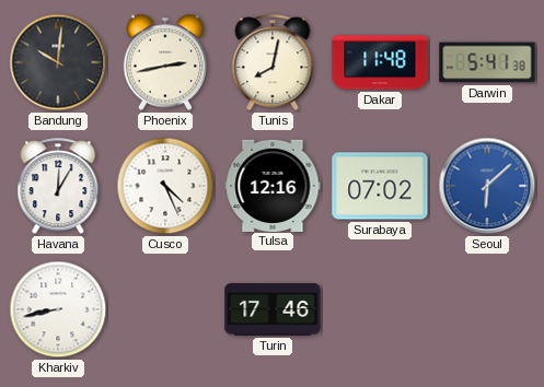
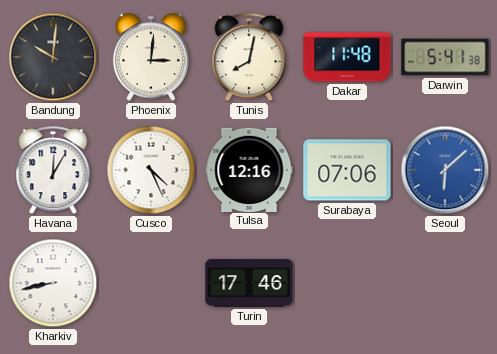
Phoenix: 2:43 -> 3:01
Surabaya: 07:02 -> 07:06
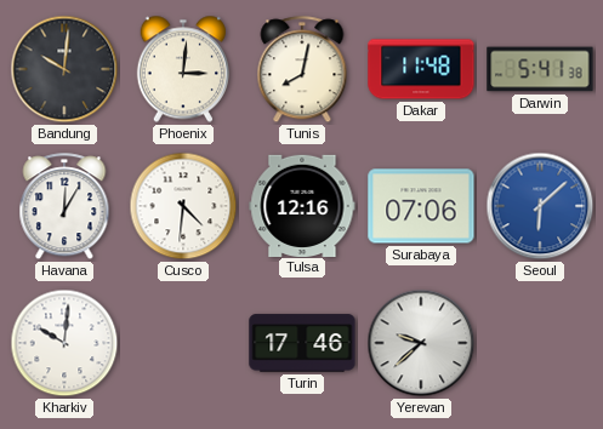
Cusco: 4:26 -> 4:31
Kharkiv: 8:43 -> 10:01
Yerevan: none -> 9:38
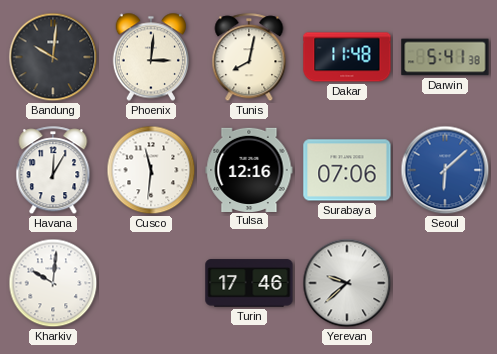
Cusco: 4:31 -> 11:31
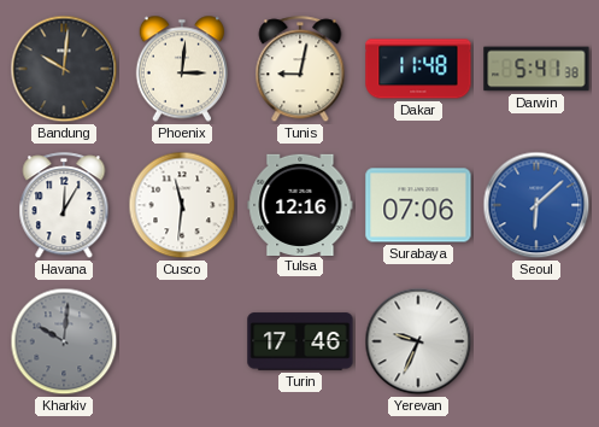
Tunis: 8:02 -> 9:02
Kharkiv dial: white -> grey
Yerevan: 9:38 -> 9:34
